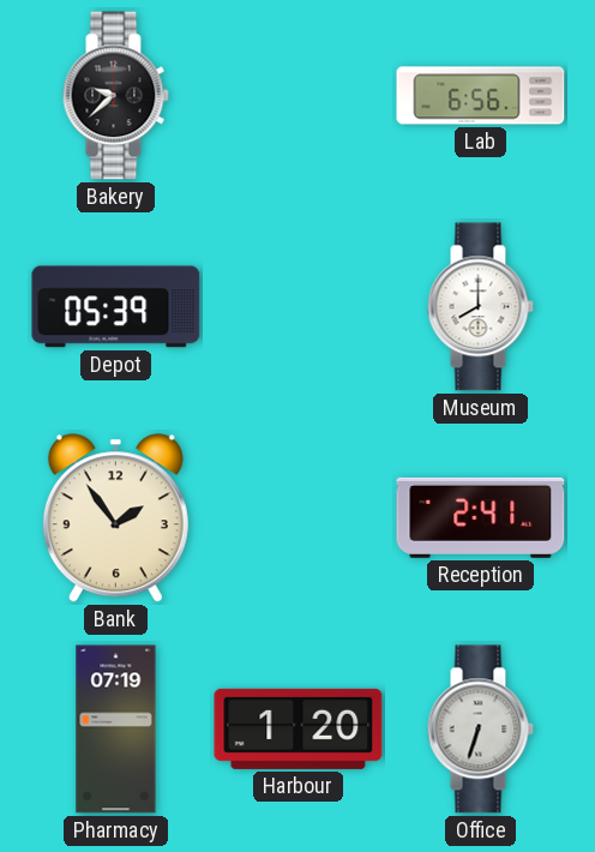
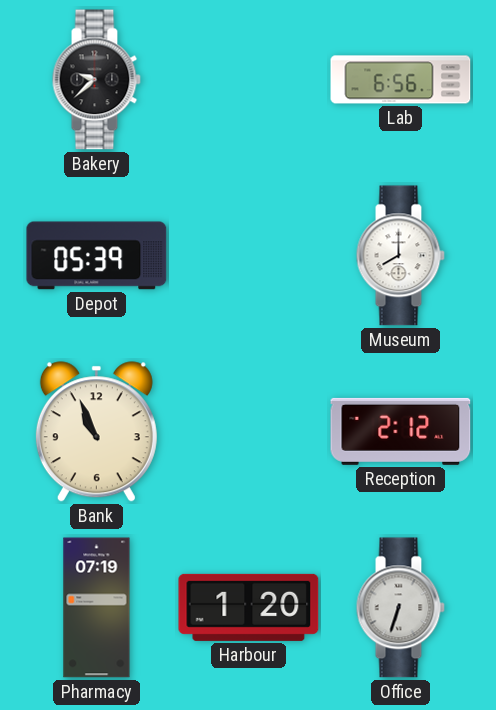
Bank: 1:54 -> 10:56
Reception: 2:41 -> 2:12
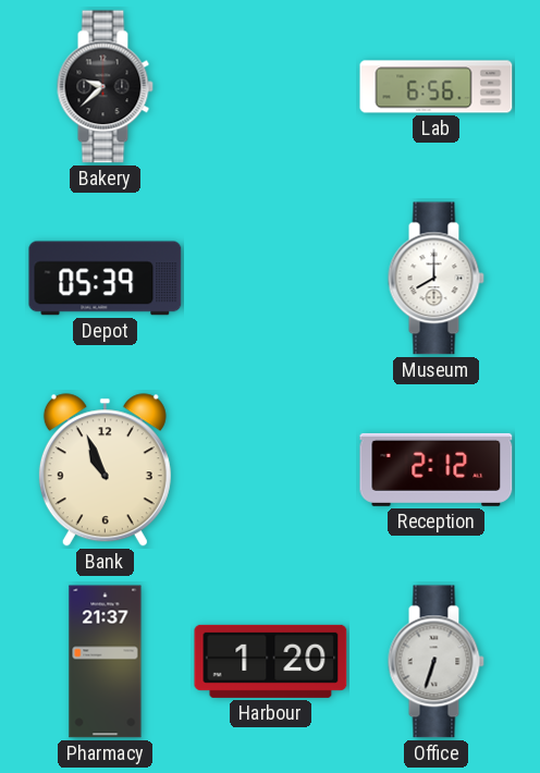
Pharmacy: 07:19 -> 21:37
